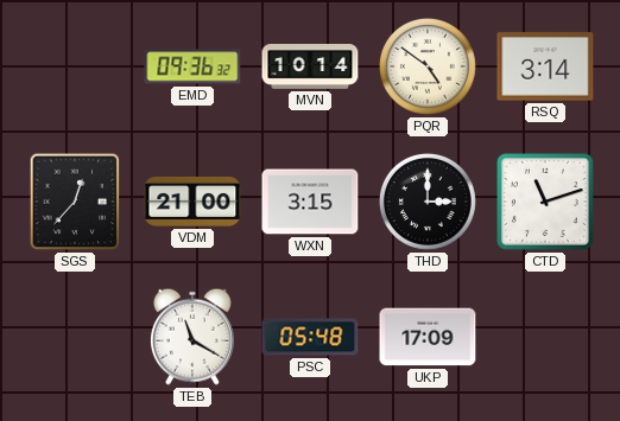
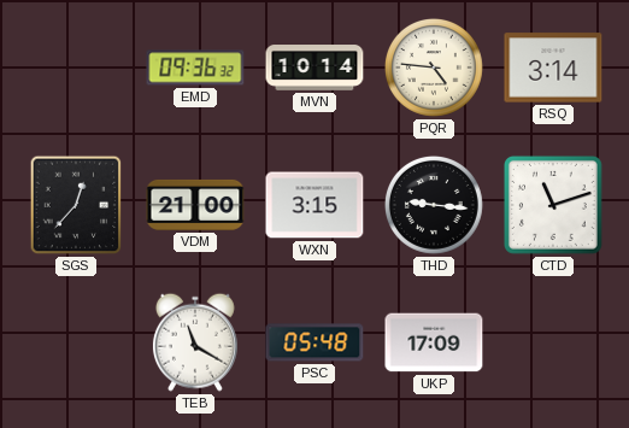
PQR: 4:51 -> 4:46
THD: 3:00 -> 9:16
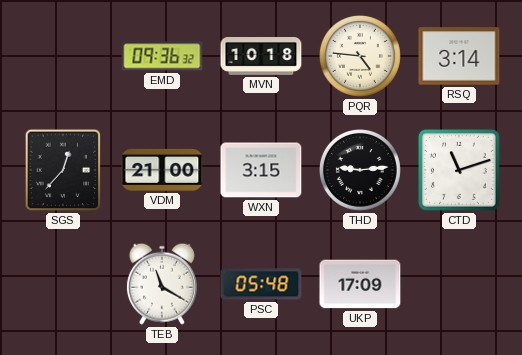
MVN: 10:14 -> 10:18
THD: 9:16 -> 9:14
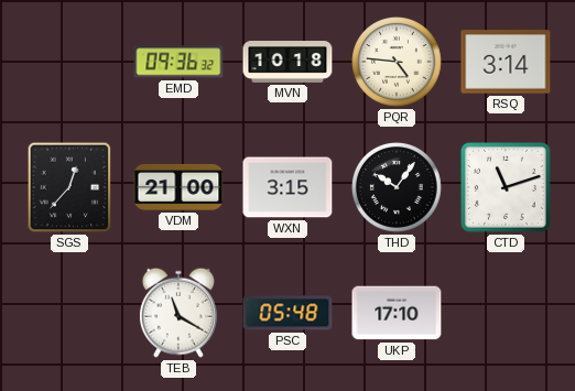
THD: 9:14 -> 10:06
UKP: 17:09 -> 17:10
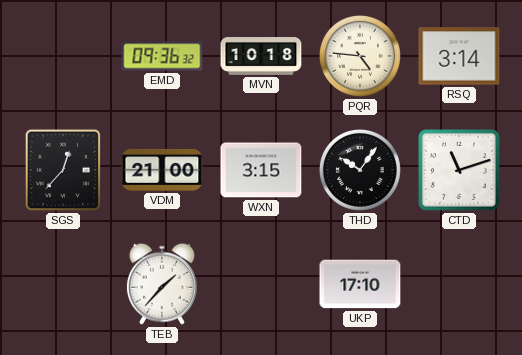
TEB: 11:20 -> 1:37
PSC: 05:48 -> none
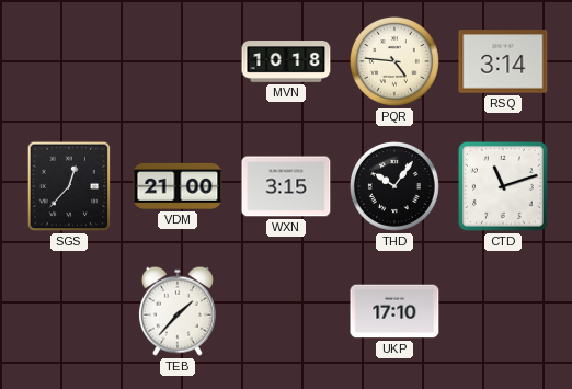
EMD: 09:36 -> none
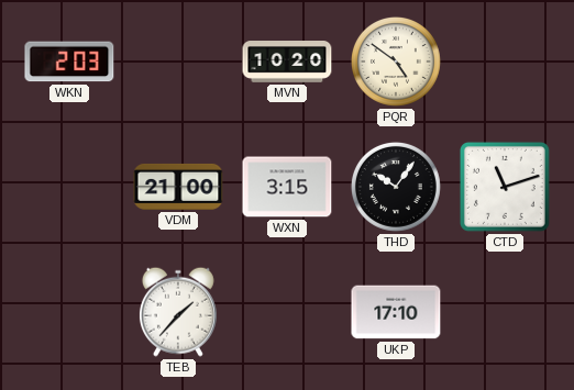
WKN: none -> 2:03
MVN: 10:18 -> 10:20
PQR: 4:46 -> 4:51
RSQ: 3:14 -> none
SGS: 12:37 -> none
